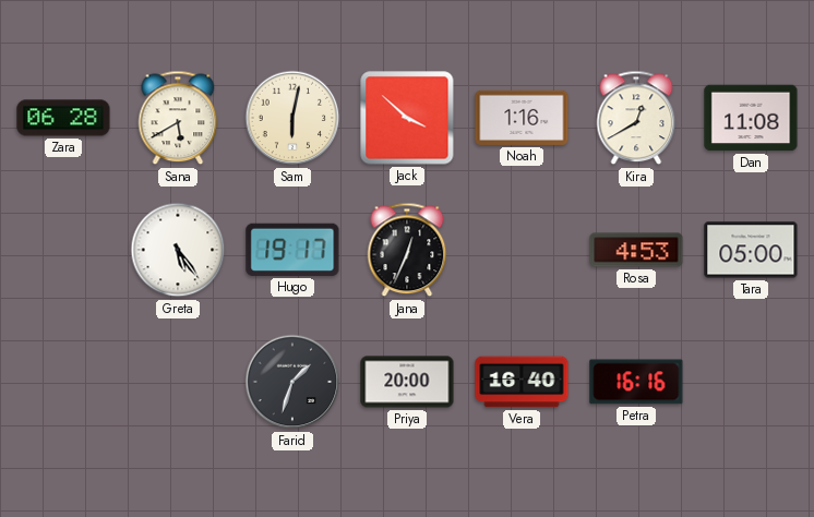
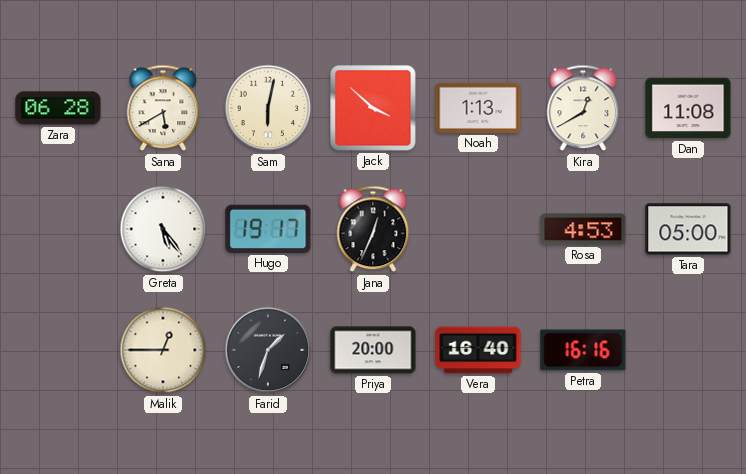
Noah: 1:16 -> 1:13
Malik: none -> 12:45
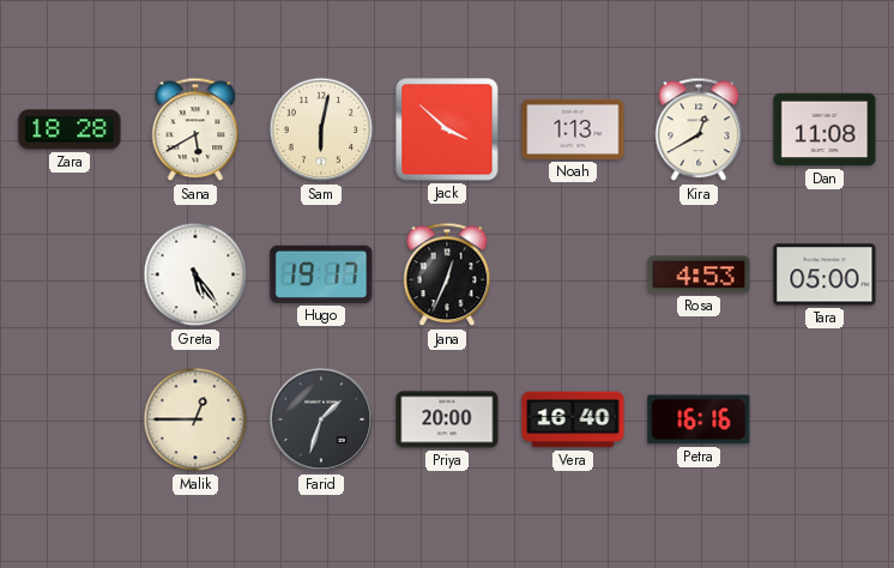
Zara: 06:28 -> 18:28
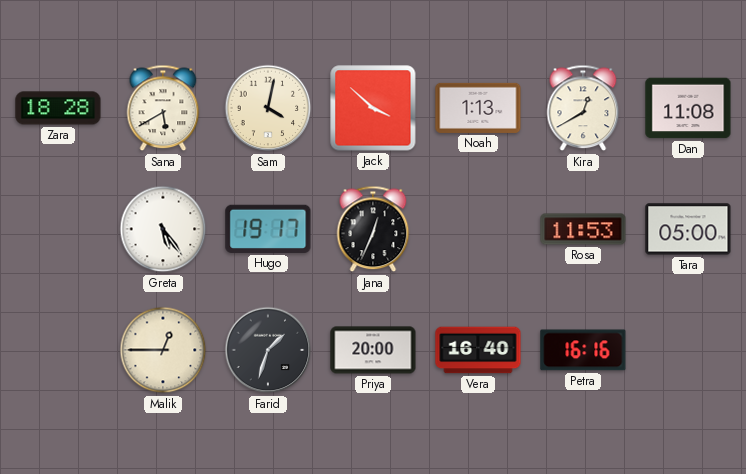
Sam: 6:02 -> 4:02
Rosa: 4:53 -> 11:53
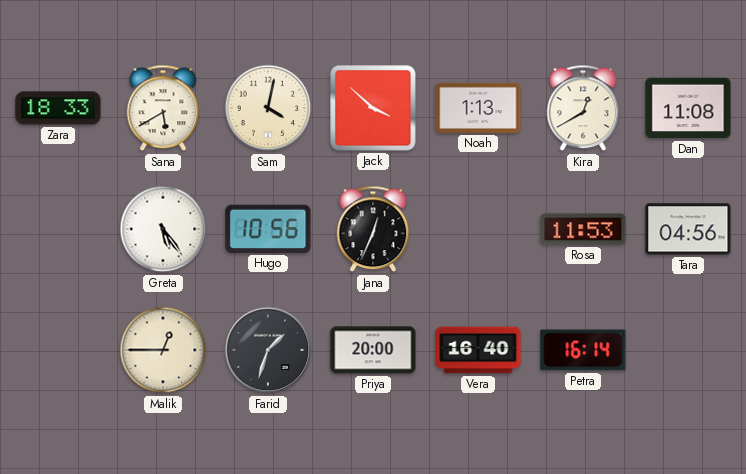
Zara: 18:28 -> 18:33
Hugo: 19:17 -> 10:56
Tara: 05:00 -> 04:56
Petra: 16:16 -> 16:14
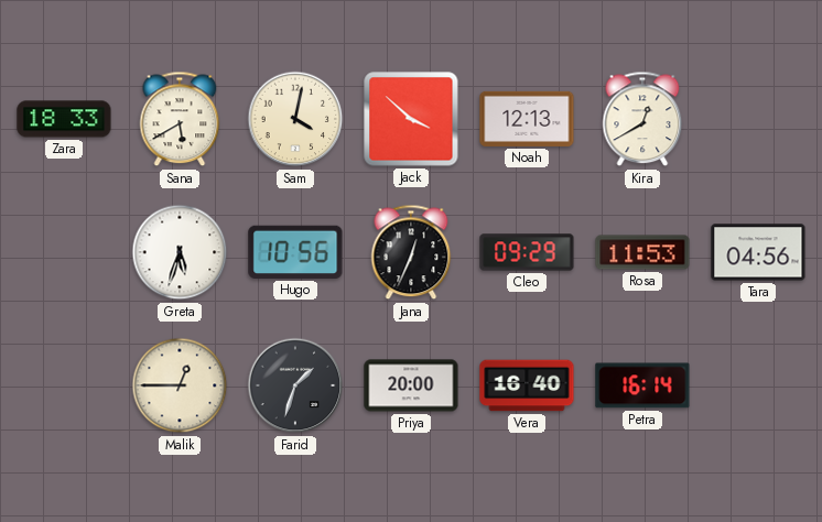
Noah: 1:13 -> 12:13
Dan: 11:08 -> none
Greta: 5:24 -> 5:33
Cleo: none -> 09:29
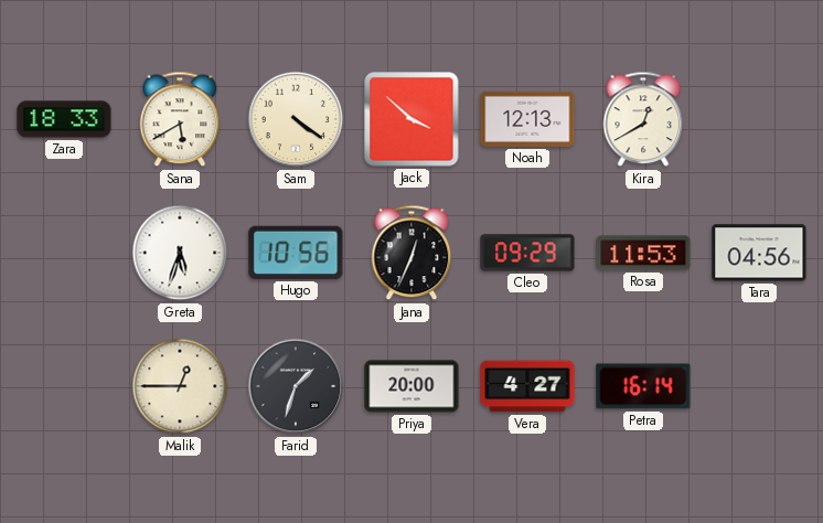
Sam: 4:02 -> 4:21
Vera: 16:40 -> 4:27
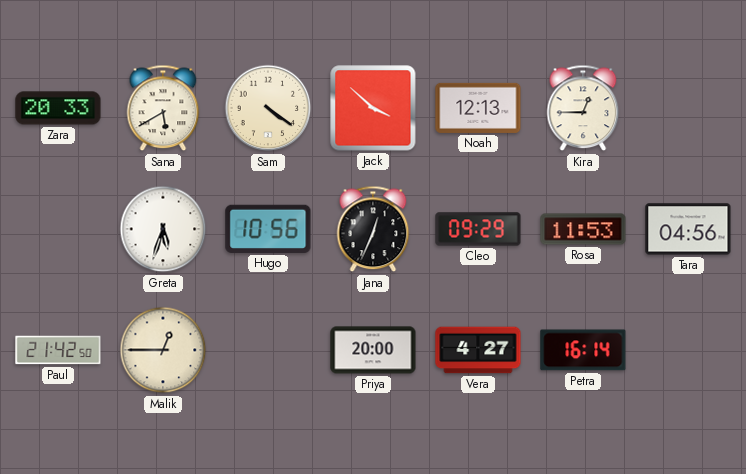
Zara: 18:33 -> 20:33
Kira: 12:40 -> 12:45
Paul: none -> 21:42
Farid: 1:33 -> none
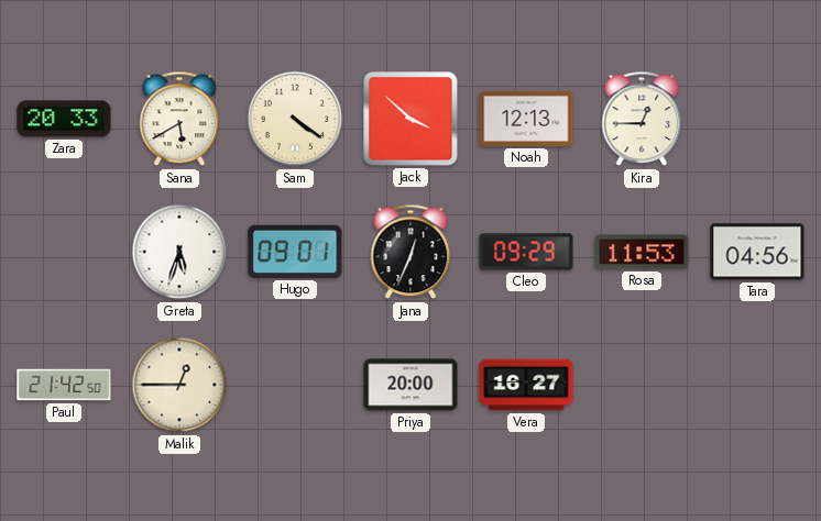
Hugo: 10:56 -> 09:01
Vera: 4:27 -> 16:27
Petra: 16:14 -> none
